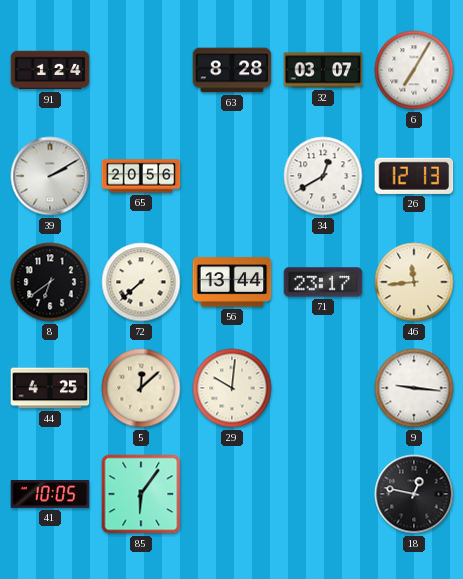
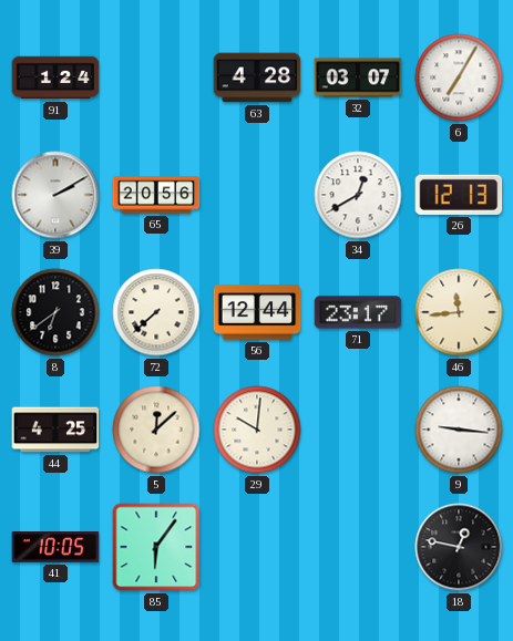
63: 8:28 -> 4:28
56: 13:44 -> 12:44
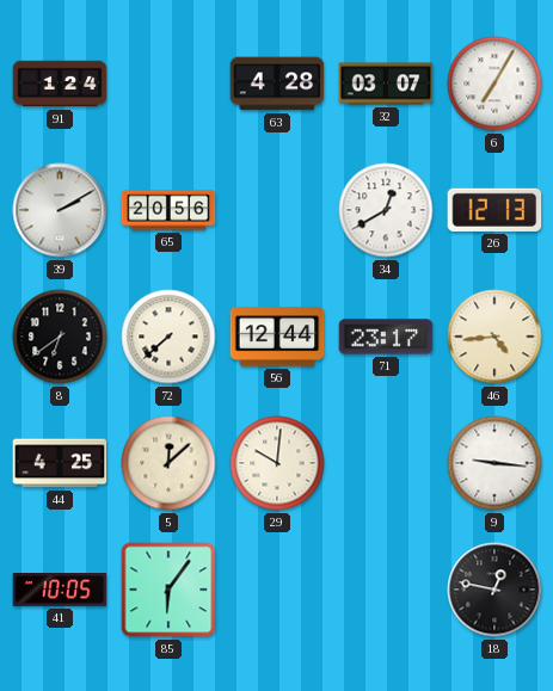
46: 11:44 -> 4:44
